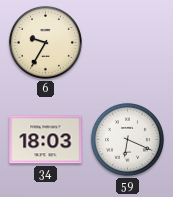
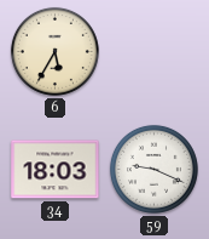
6: 9:35 -> 5:35
59: 6:19 -> 9:19
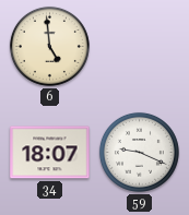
6: 5:35 -> 4:59
34: 18:03 -> 18:07
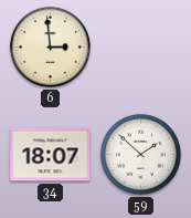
6: 4:59 -> 2:59
59: 9:19 -> 1:52
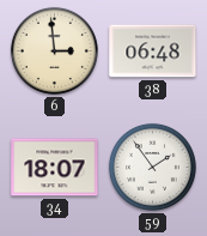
38: none -> 06:48
59: 1:52 -> 1:54
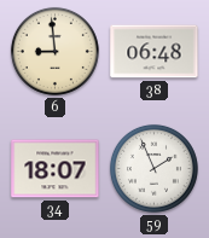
6: 2:59 -> 8:59
59: 1:54 -> 1:56
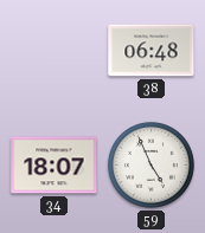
6: 8:59 -> none
59: 1:56 -> 4:56
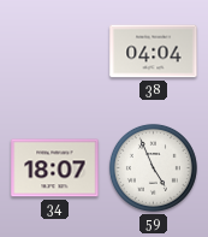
38: 06:48 -> 04:04
